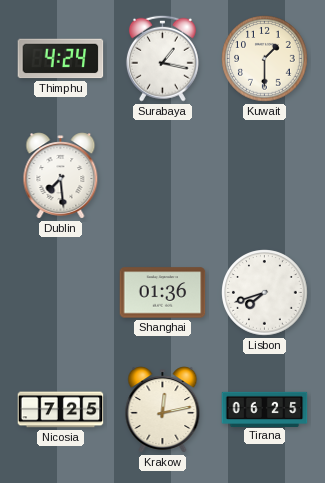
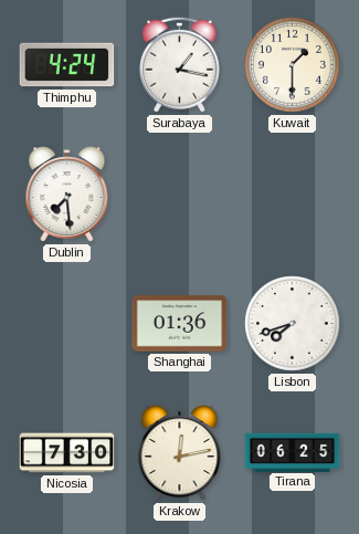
Nicosia: 7:25 -> 7:30
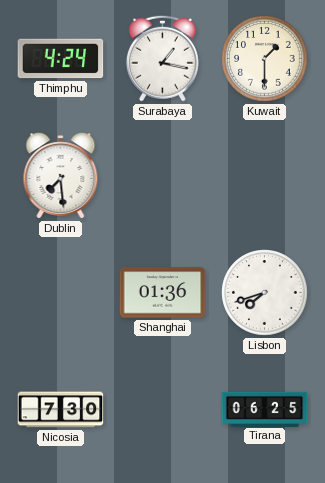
Krakow: 12:13 -> none
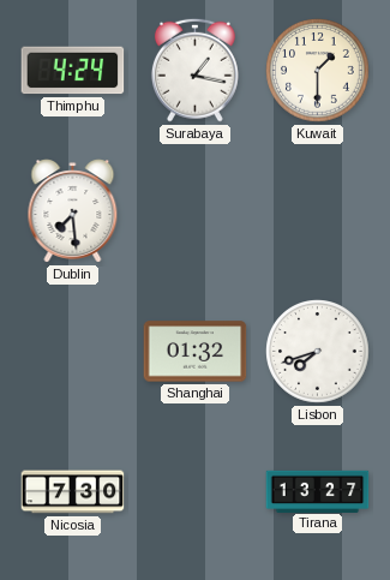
Shanghai: 01:36 -> 01:32
Tirana: 06:25 -> 13:27
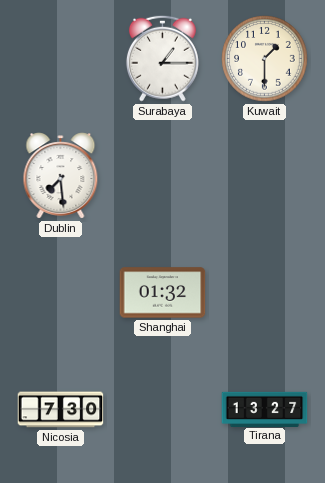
Thimphu: 4:24 -> none
Surabaya: 1:17 -> 1:15
Lisbon: 7:42 -> none
